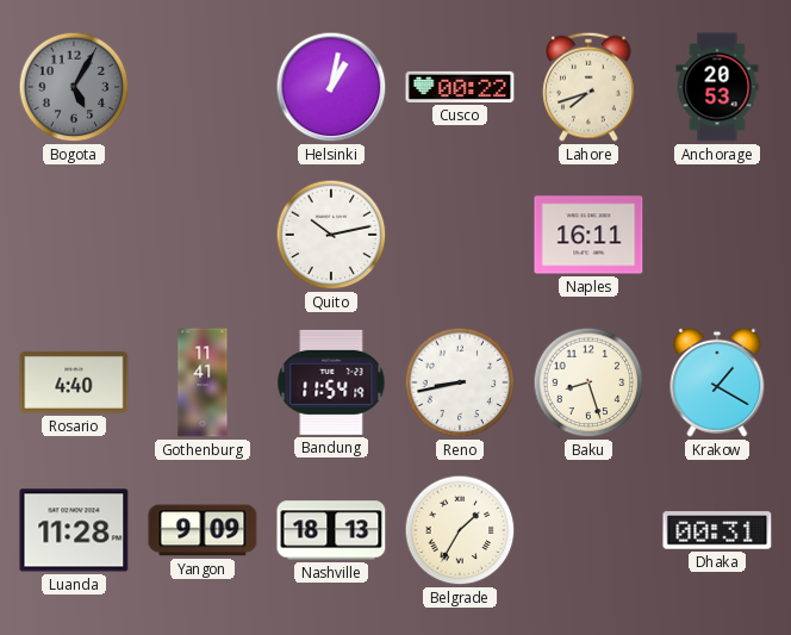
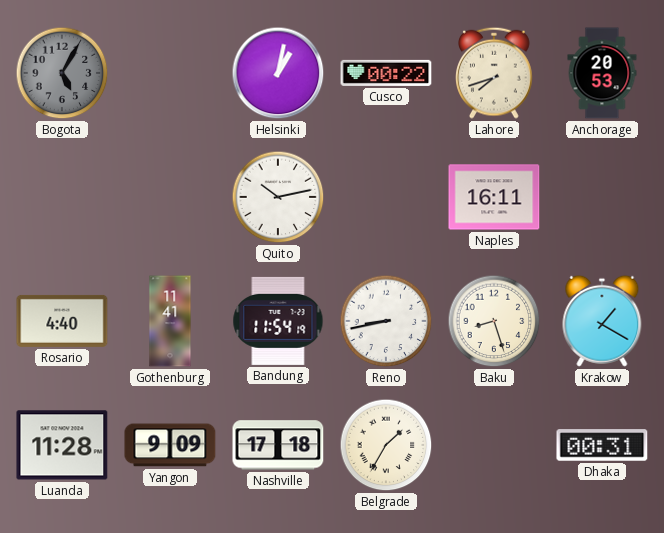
Nashville: 18:13 -> 17:18
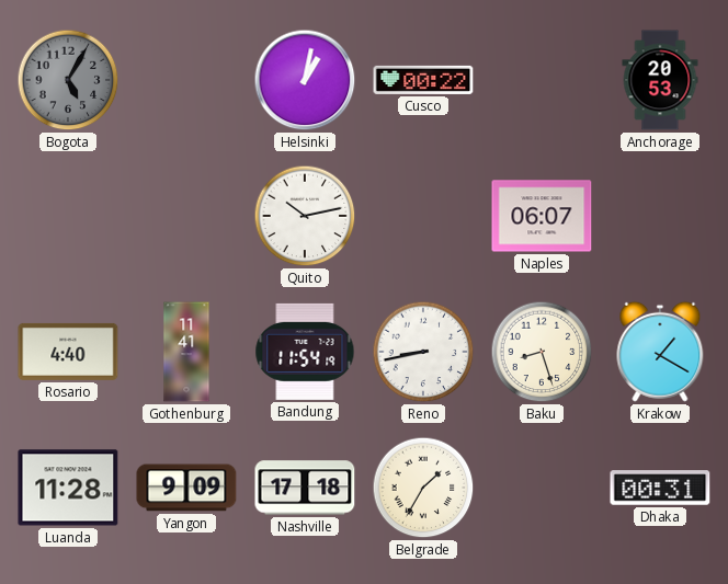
Lahore: 7:42 -> none
Naples: 16:11 -> 06:07
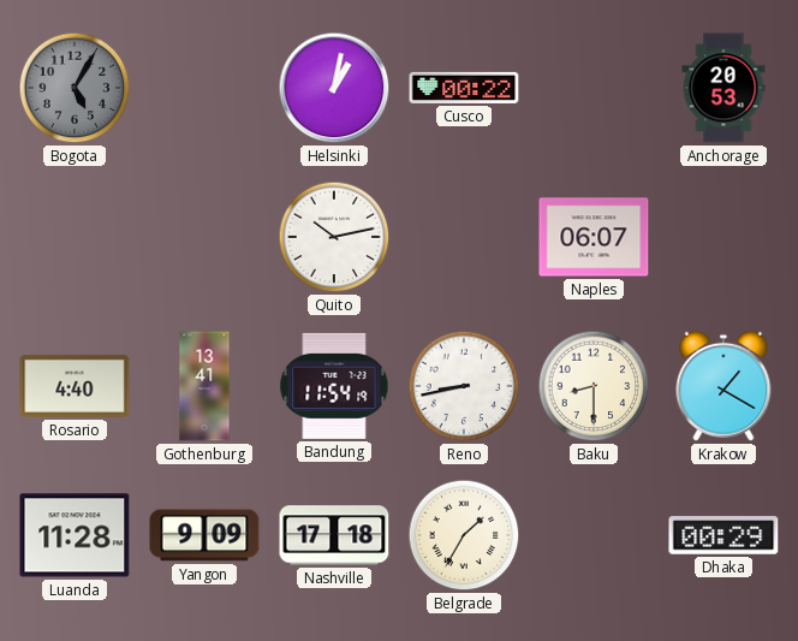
Gothenburg: 11:41 -> 13:41
Baku: 8:27 -> 8:30
Dhaka: 00:31 -> 00:29
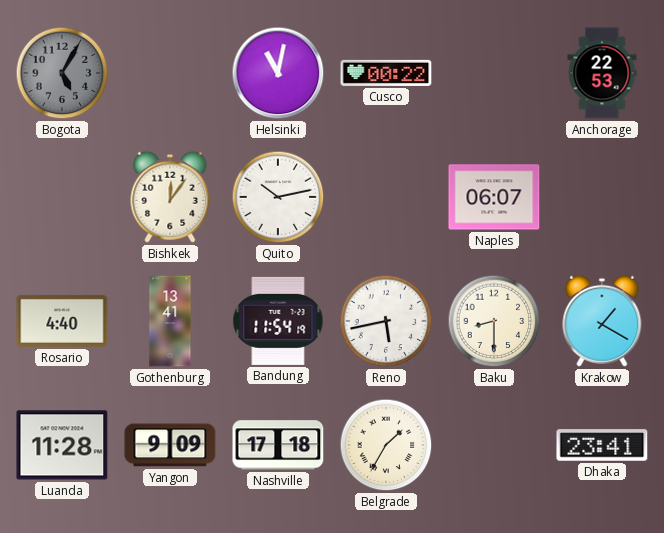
Helsinki: 1:02 -> 11:02
Anchorage: 20:53 -> 22:53
Bishkek: none -> 12:06
Reno: 8:43 -> 5:43
Dhaka: 00:29 -> 23:41
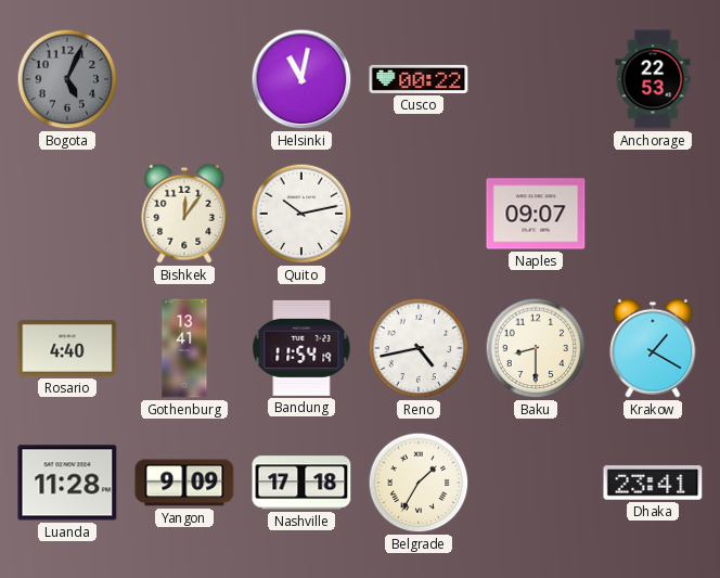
Bogota: 5:05 -> 5:04
Naples: 06:07 -> 09:07
Reno: 5:43 -> 4:43
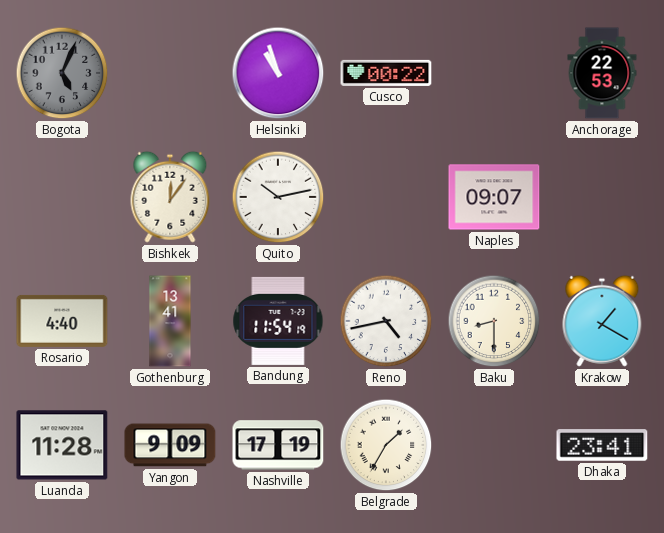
Helsinki: 11:02 -> 10:57
Nashville: 17:18 -> 17:19
